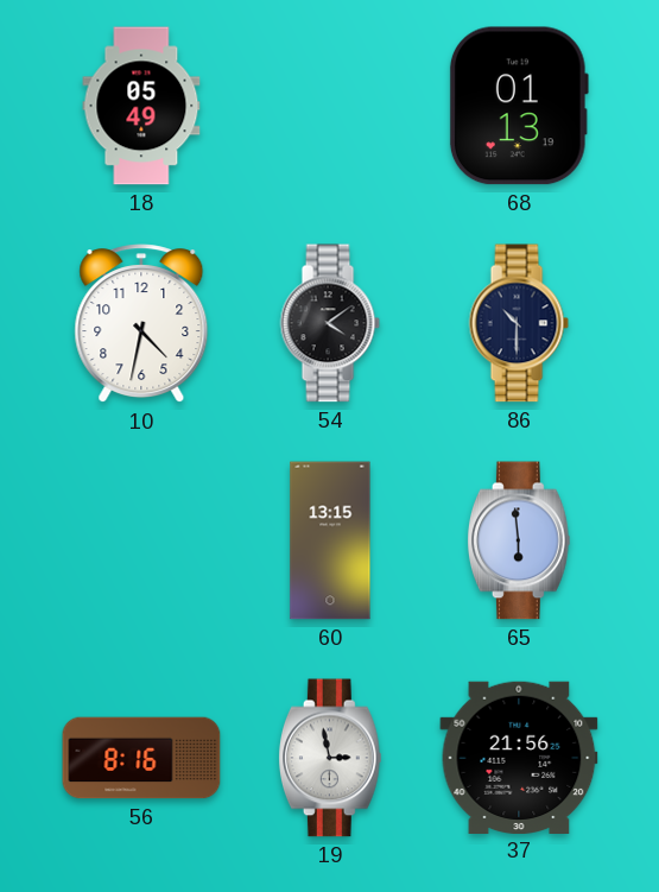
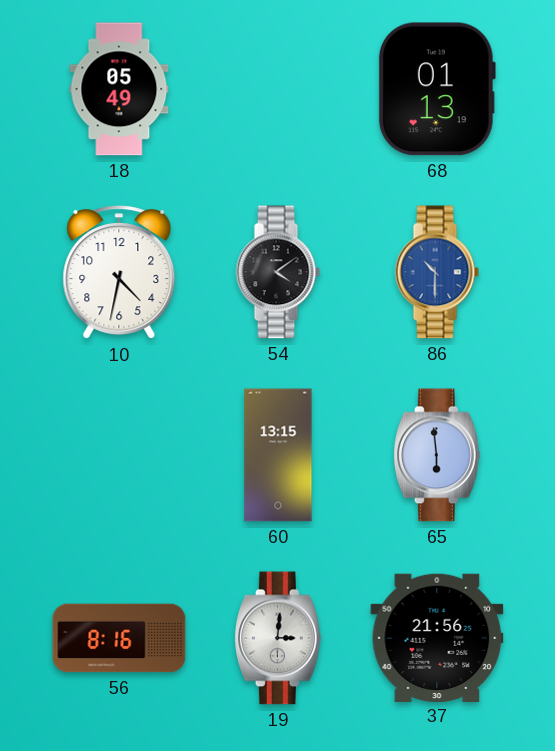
86 dial: navy -> blue
19: 2:58 -> 3:01
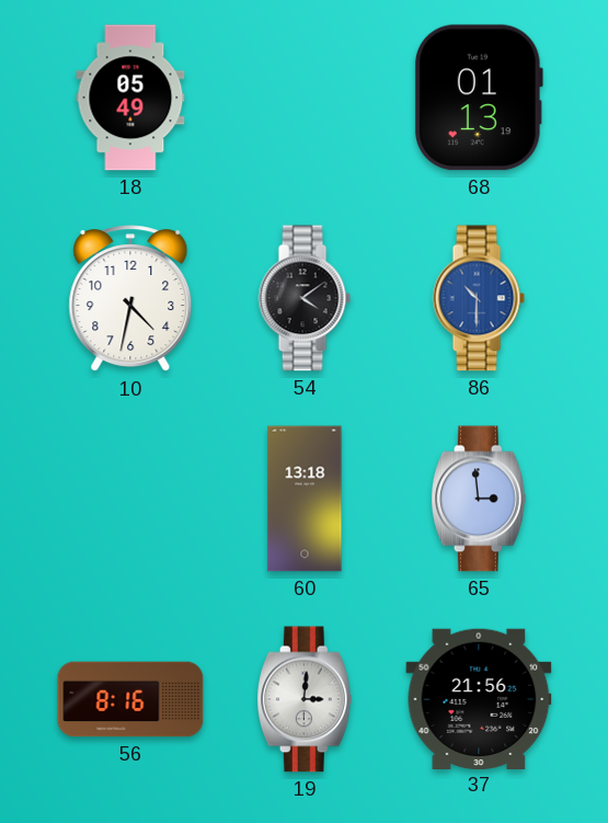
60: 13:15 -> 13:18
65: 5:59 -> 2:59
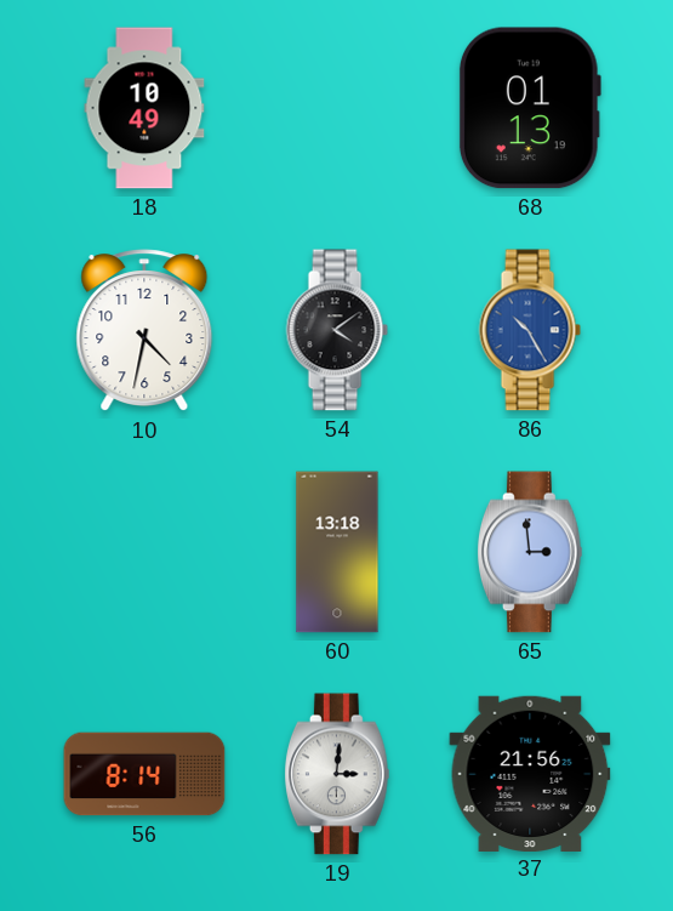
18: 05:49 -> 10:49
86: 10:30 -> 10:25
56: 8:16 -> 8:14
